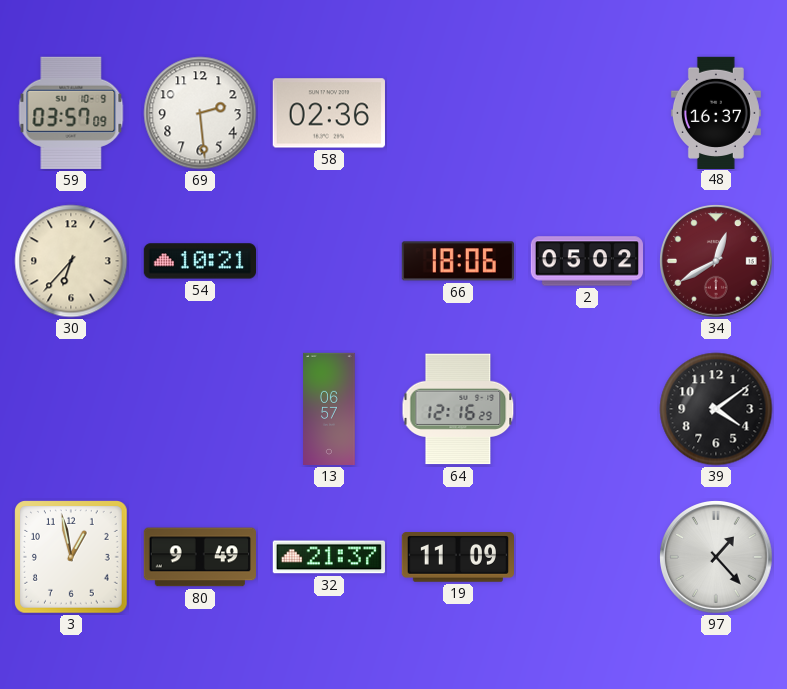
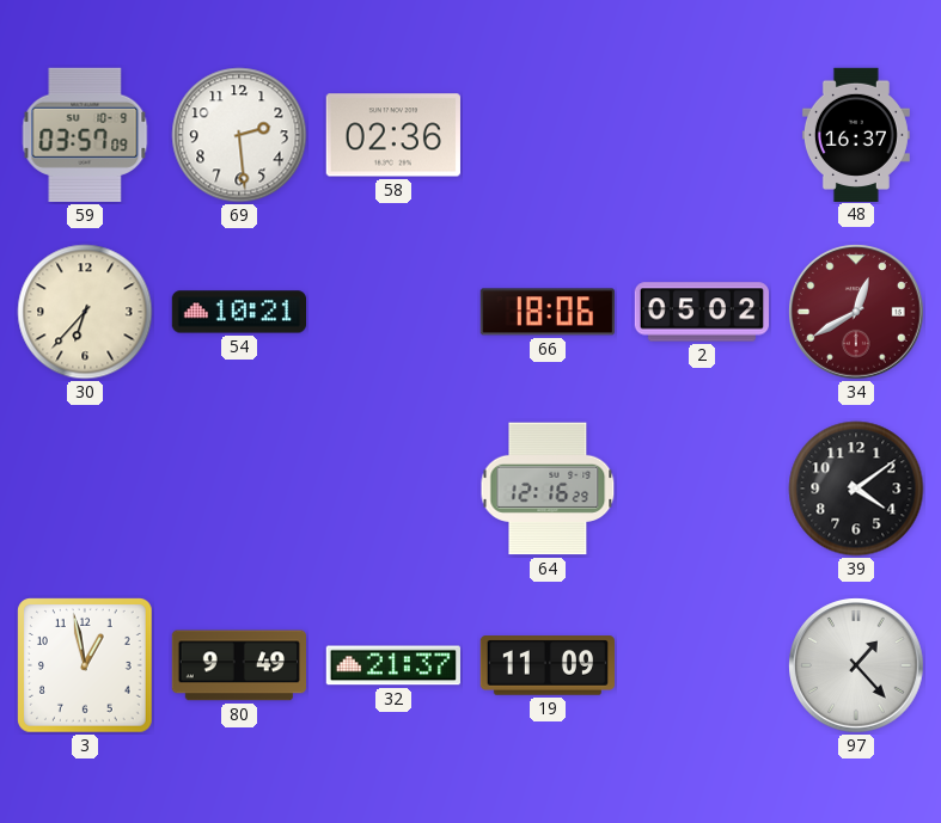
13: 06:57 -> none
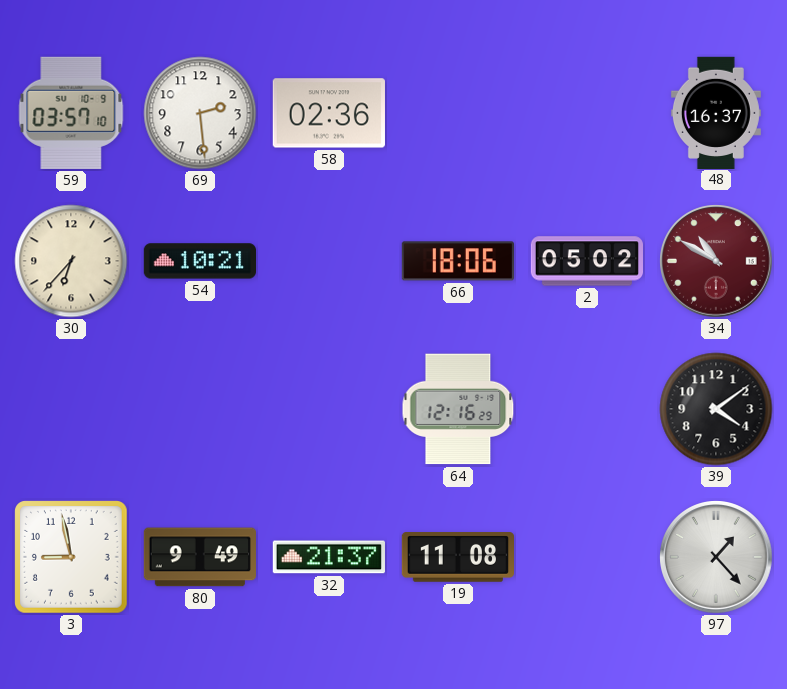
59: 03:57:09 -> 03:57:10
34: 12:40 -> 10:50
3: 12:58 -> 8:58
19: 11:09 -> 11:08
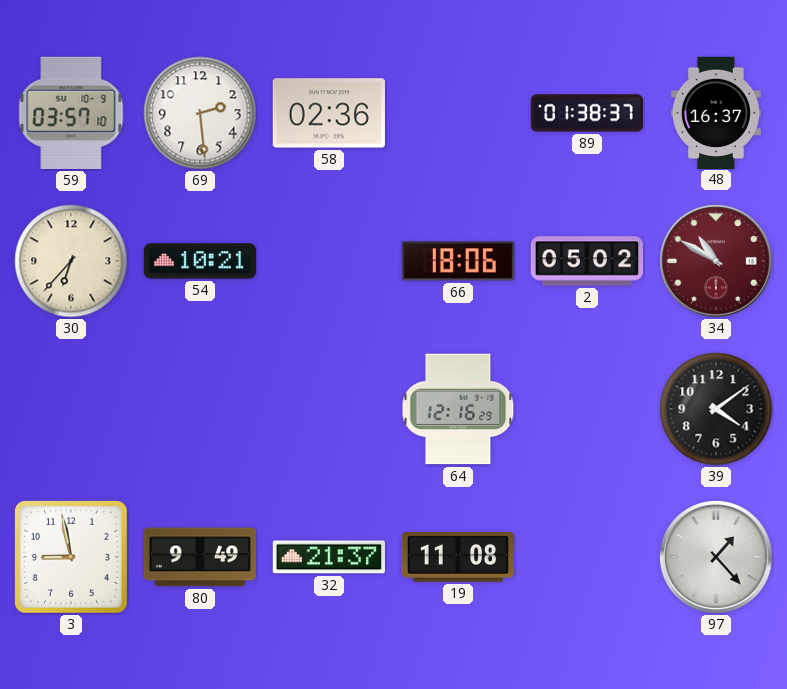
89: none -> 01:38
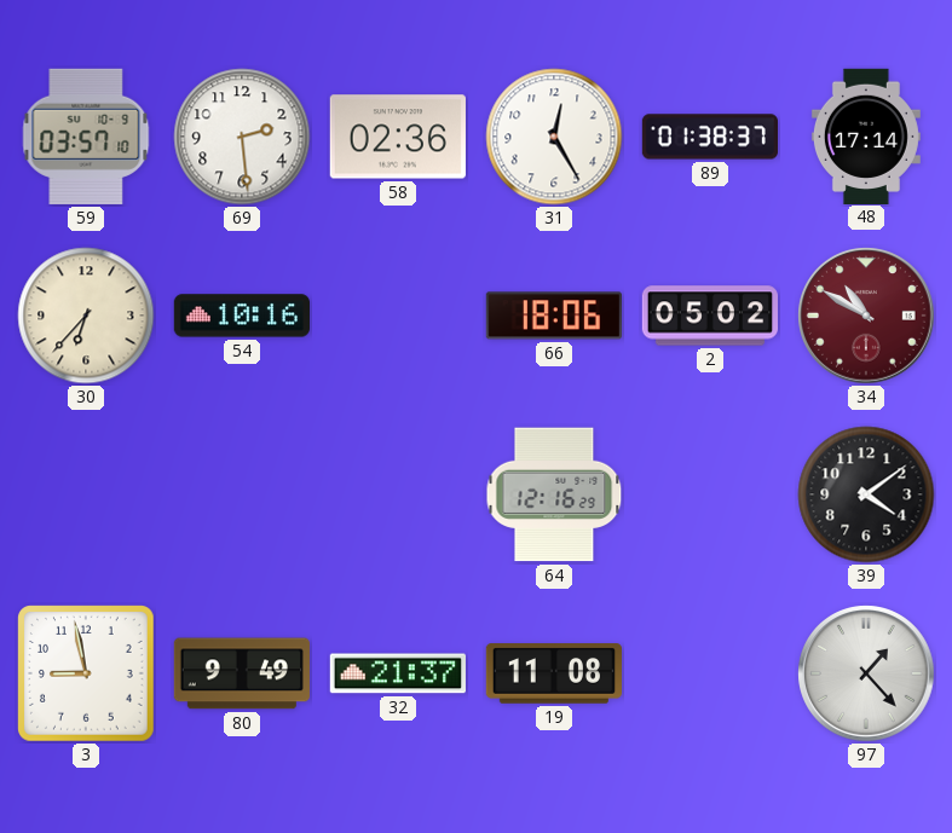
31: none -> 12:25
48: 16:37 -> 17:14
54: 10:21 -> 10:16
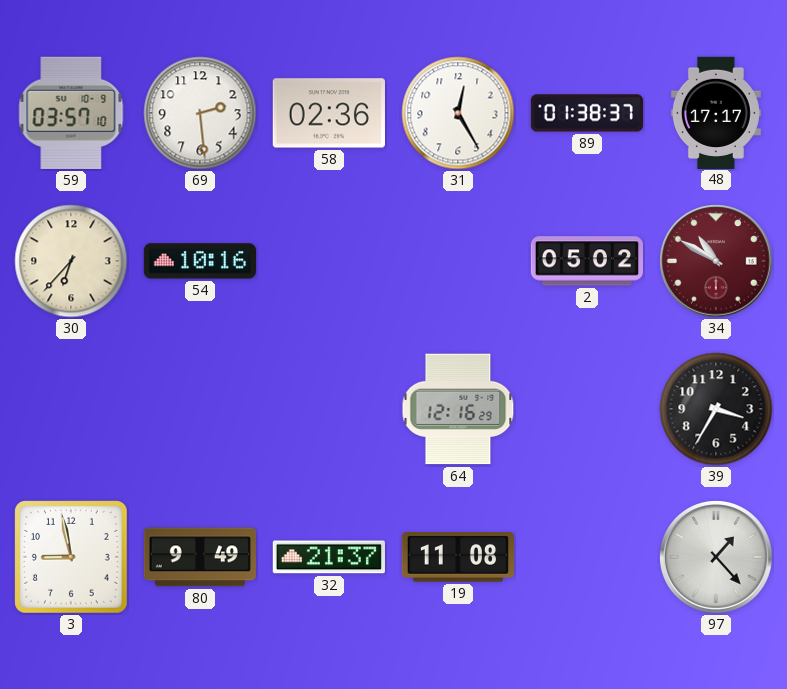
48: 17:14 -> 17:17
66: 18:06 -> none
39: 4:09 -> 3:35
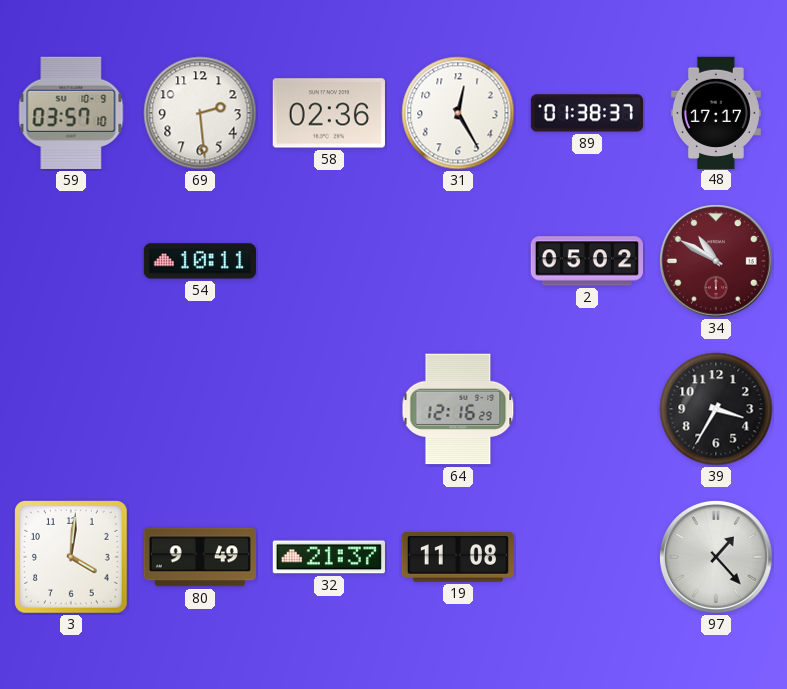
30: 6:37 -> none
54: 10:16 -> 10:11
3: 8:58 -> 4:01
